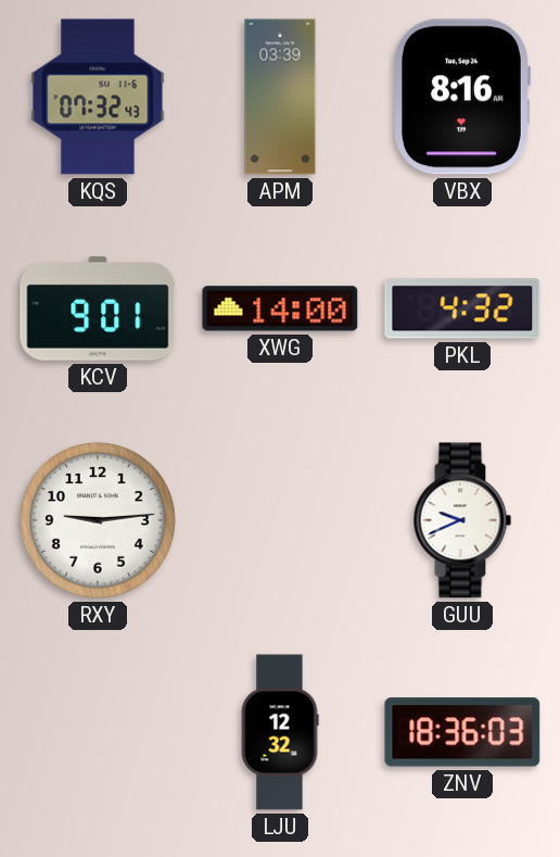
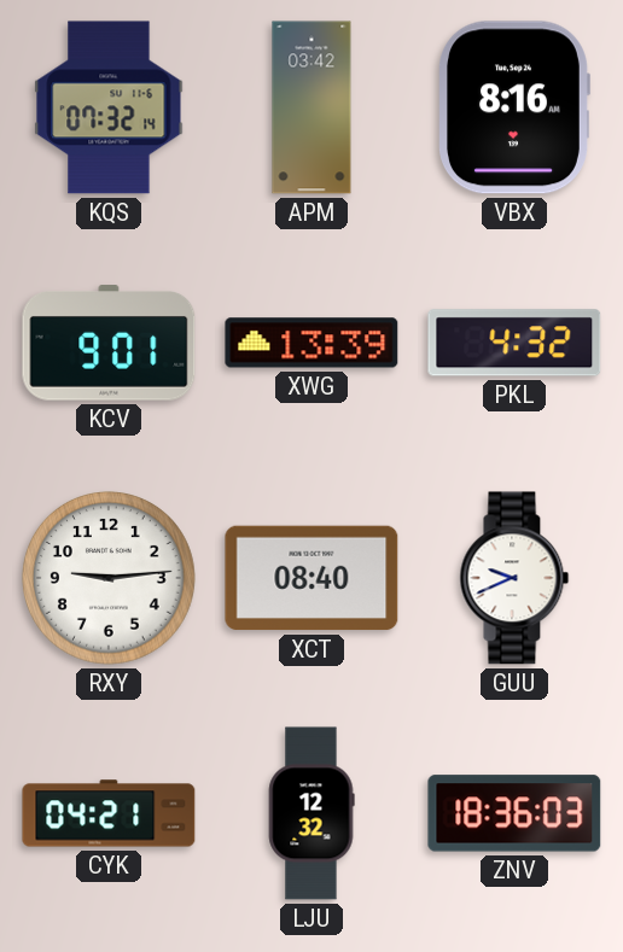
KQS: 07:32:43 -> 07:32:14
APM: 03:39 -> 03:42
XWG: 14:00 -> 13:39
XCT: none -> 08:40
CYK: none -> 04:21
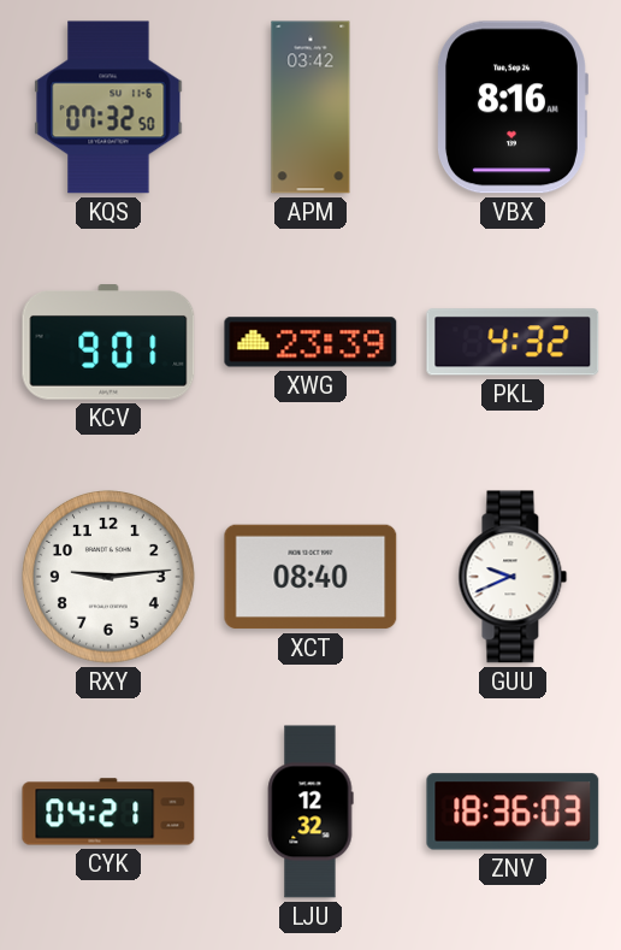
KQS: 07:32:14 -> 07:32:50
XWG: 13:39 -> 23:39
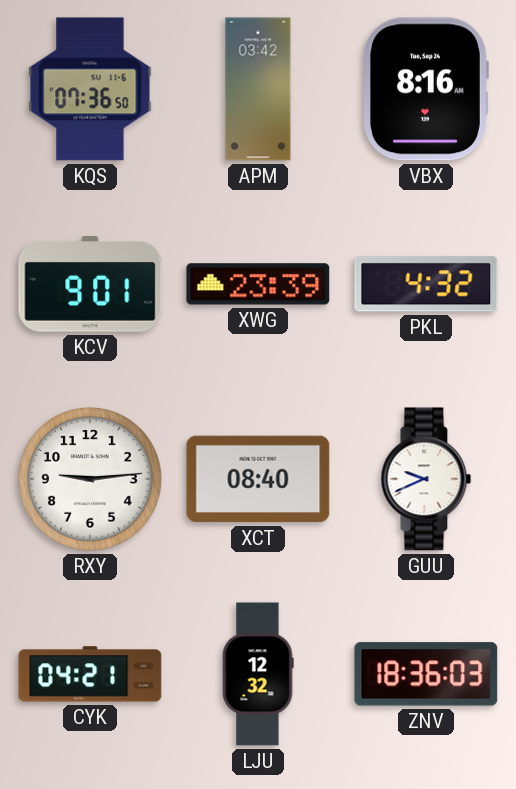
KQS: 07:32 -> 07:36
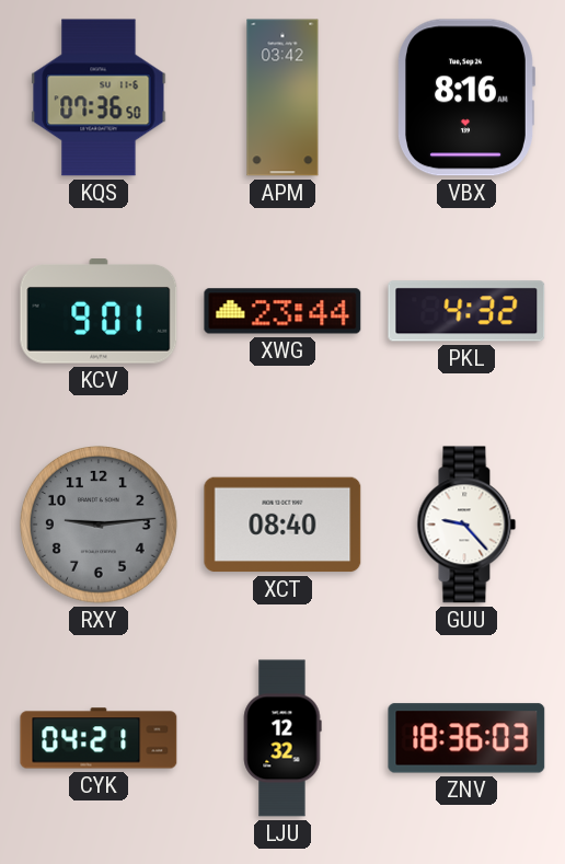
XWG: 23:39 -> 23:44
RXY dial: white -> grey
GUU: 9:41 -> 9:23
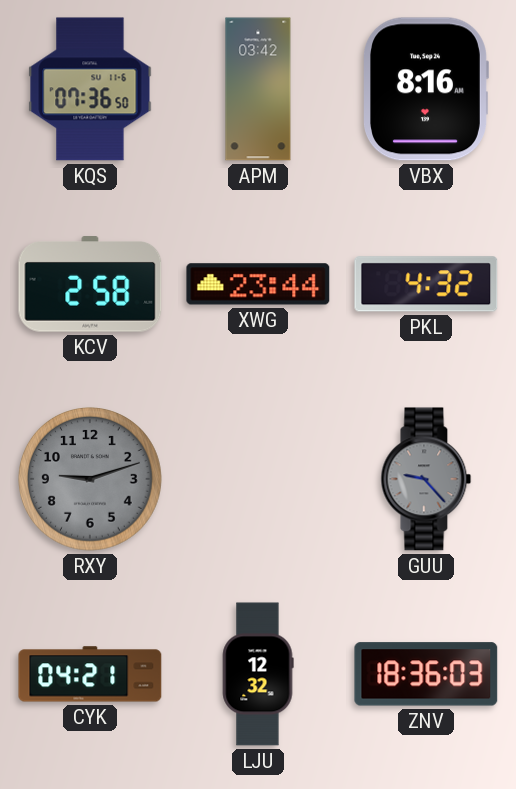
KCV: 9:01 -> 2:58
RXY: 9:14 -> 9:12
XCT: 08:40 -> none
GUU dial: white -> grey
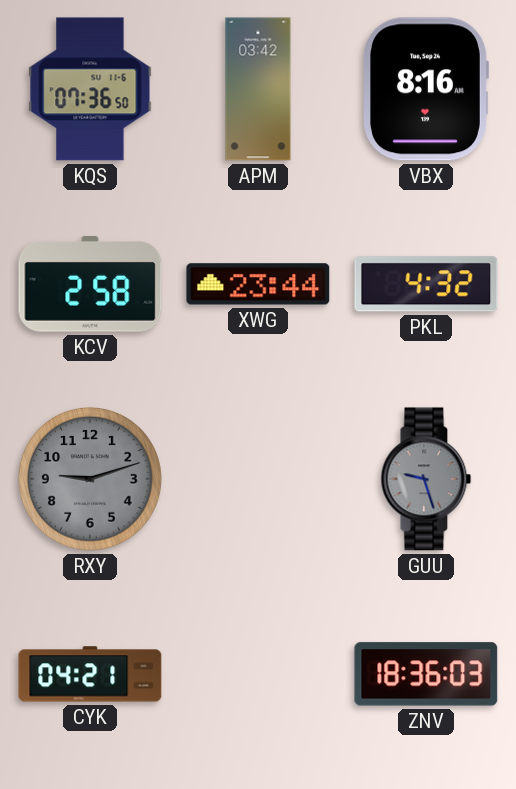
GUU: 9:23 -> 9:27
LJU: 12:32 -> none
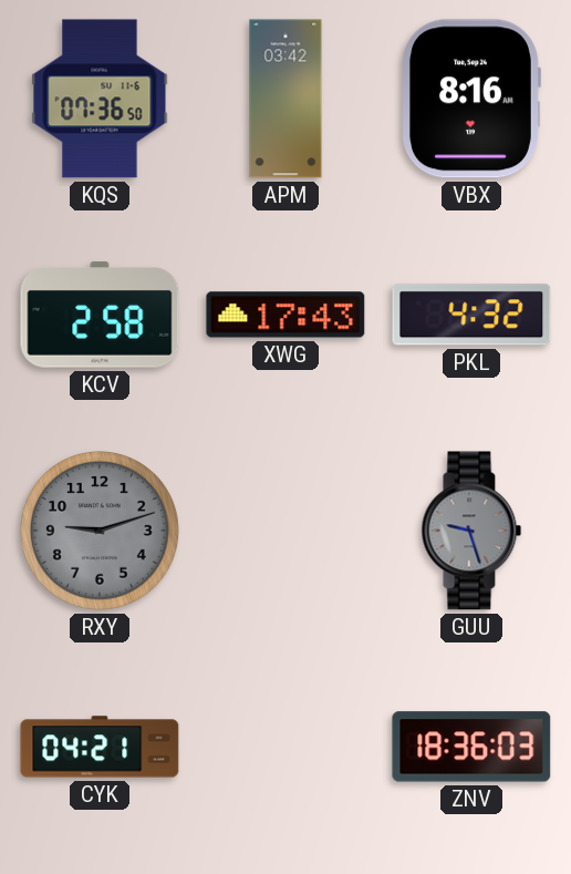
XWG: 23:44 -> 17:43
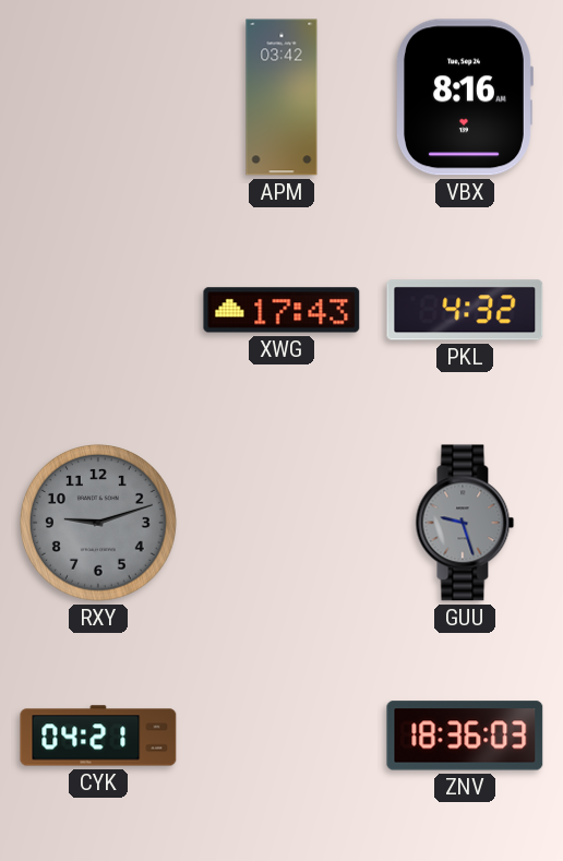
KQS: 07:36 -> none
KCV: 2:58 -> none
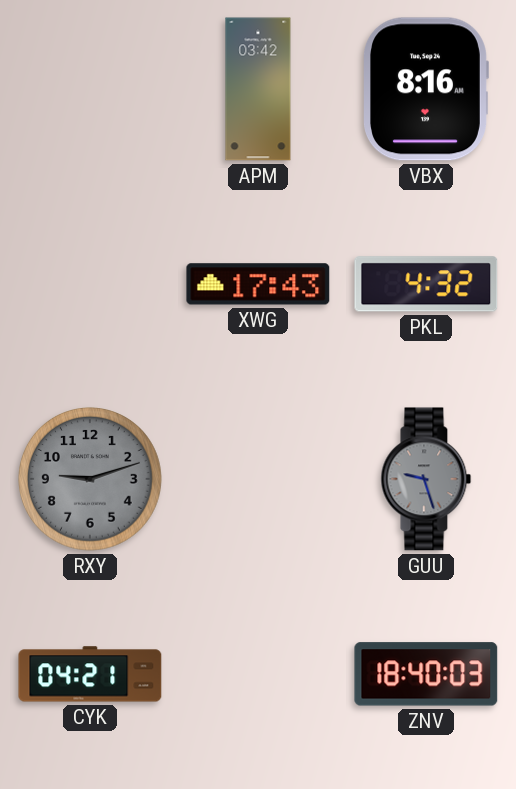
ZNV: 18:36 -> 18:40
